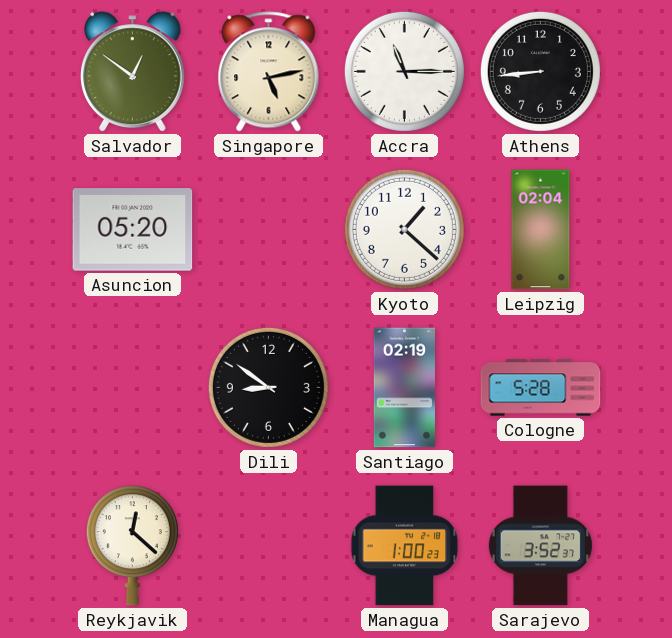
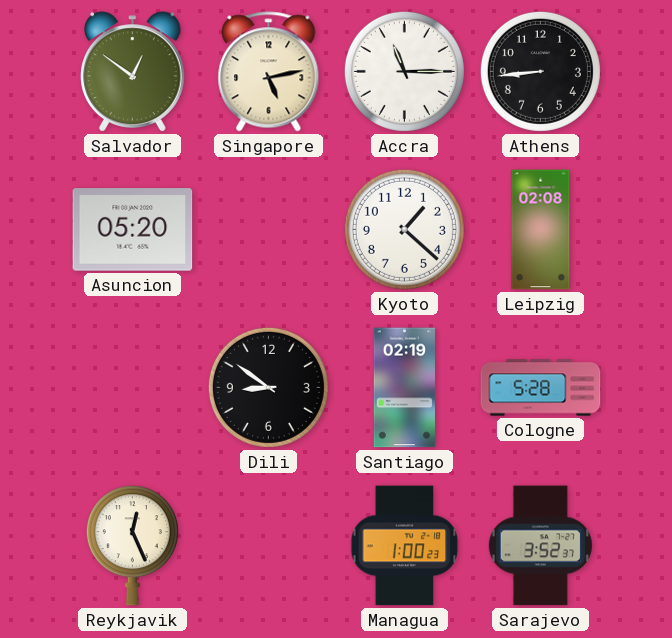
Leipzig: 02:04 -> 02:08
Reykjavik: 12:22 -> 12:26
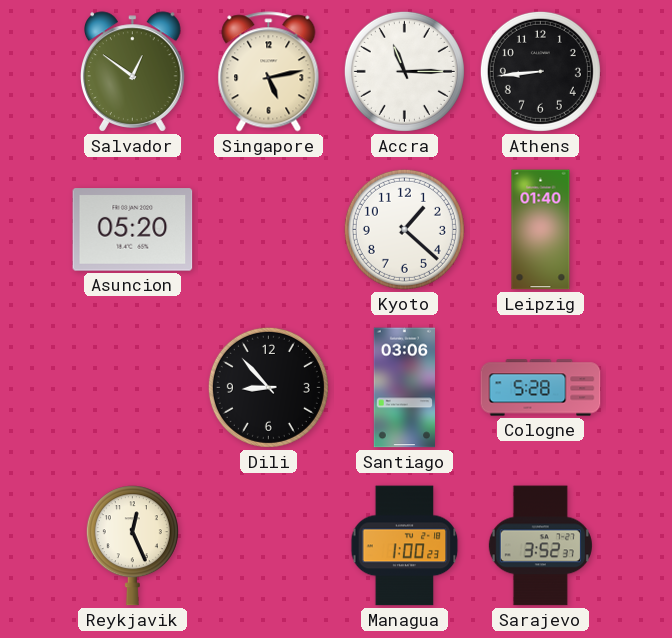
Leipzig: 02:08 -> 01:40
Dili: 8:51 -> 8:53
Santiago: 02:19 -> 03:06
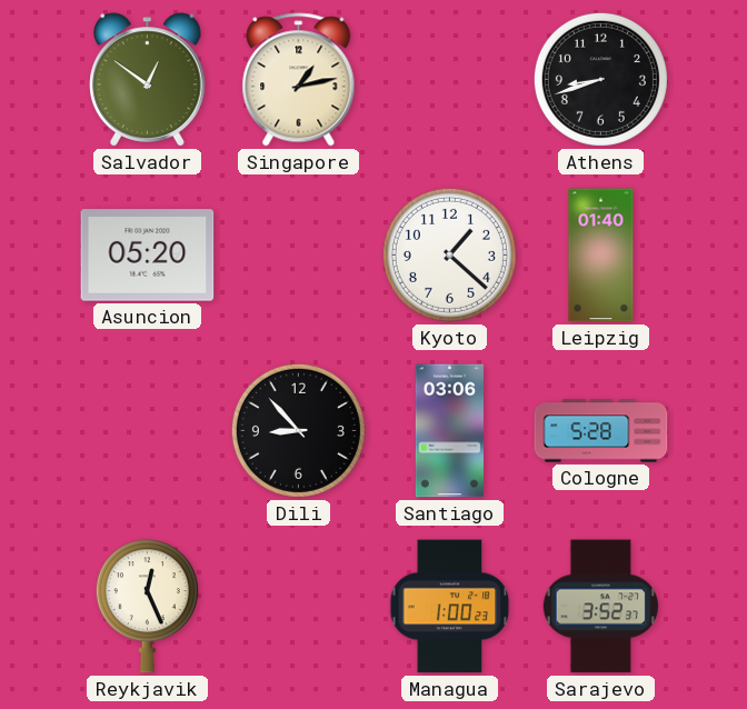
Singapore: 5:13 -> 1:13
Accra: 11:15 -> none
Athens: 8:44 -> 8:42
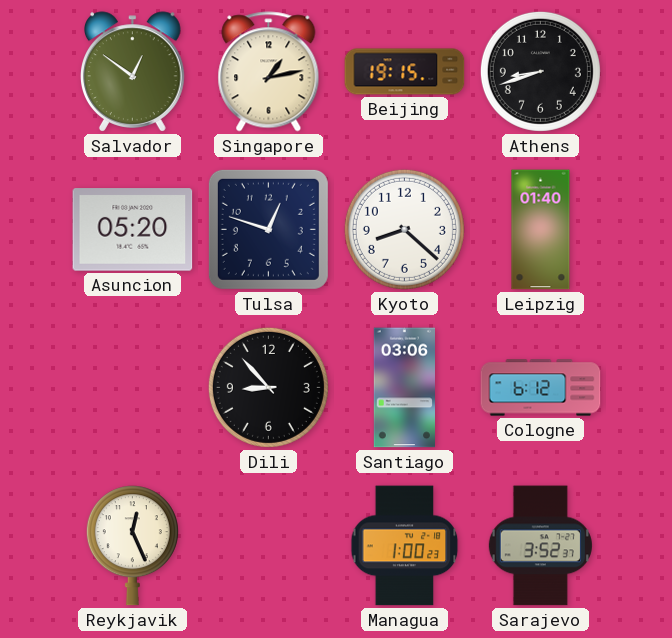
Beijing: none -> 19:15
Tulsa: none -> 12:48
Kyoto: 1:22 -> 8:22
Cologne: 5:28 -> 6:12
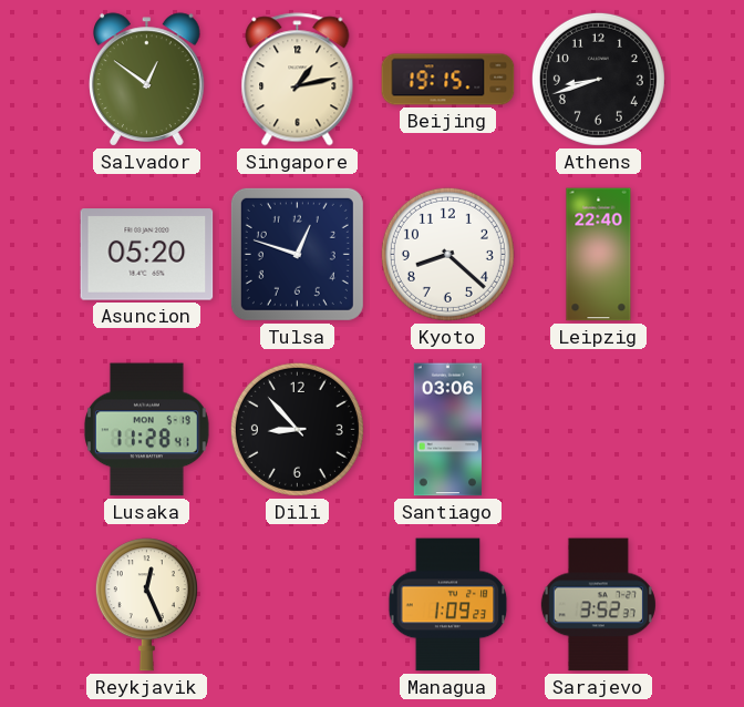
Leipzig: 01:40 -> 22:40
Lusaka: none -> 11:28
Cologne: 6:12 -> none
Managua: 1:00 -> 1:09
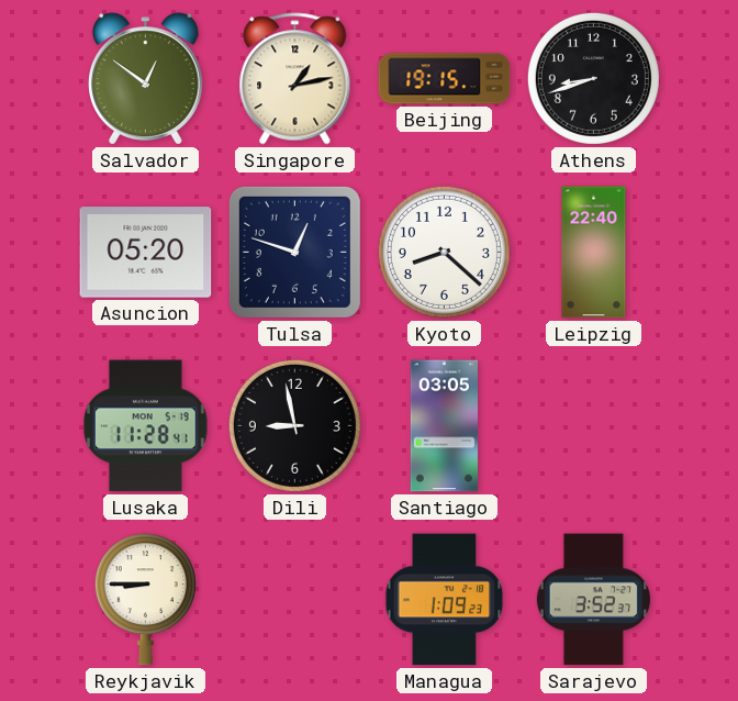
Dili: 8:53 -> 8:58
Santiago: 03:06 -> 03:05
Reykjavik: 12:26 -> 8:45
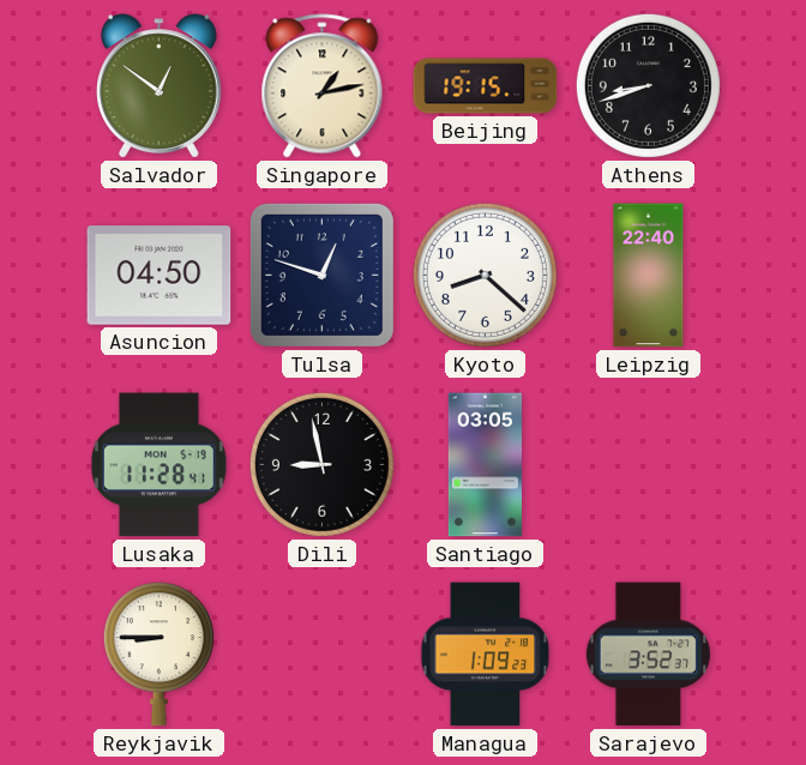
Asuncion: 05:20 -> 04:50
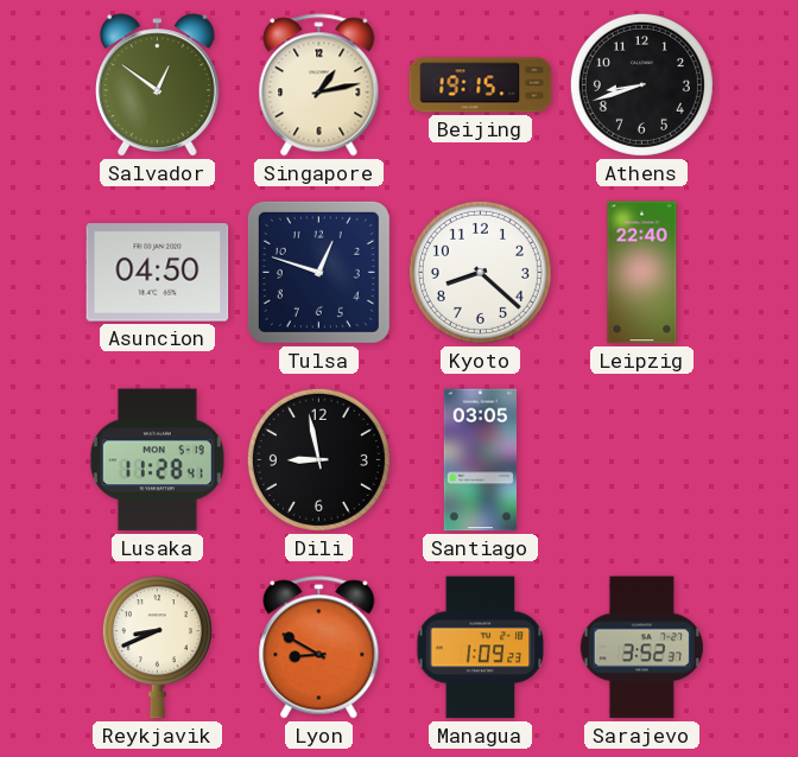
Reykjavik: 8:45 -> 8:41
Lyon: none -> 8:50
